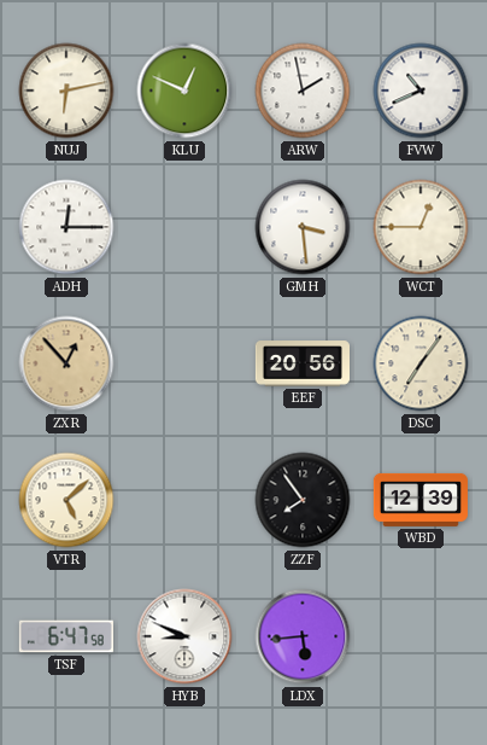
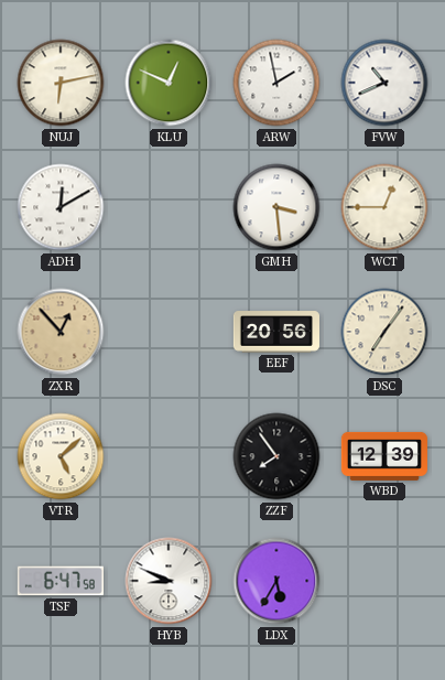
ADH: 12:15 -> 12:10
LDX: 5:44 -> 5:35
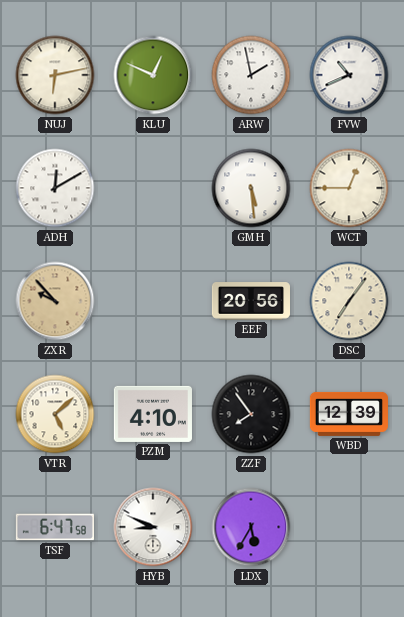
GMH: 3:29 -> 5:29
ZXR: 12:53 -> 9:53
PZM: none -> 4:10
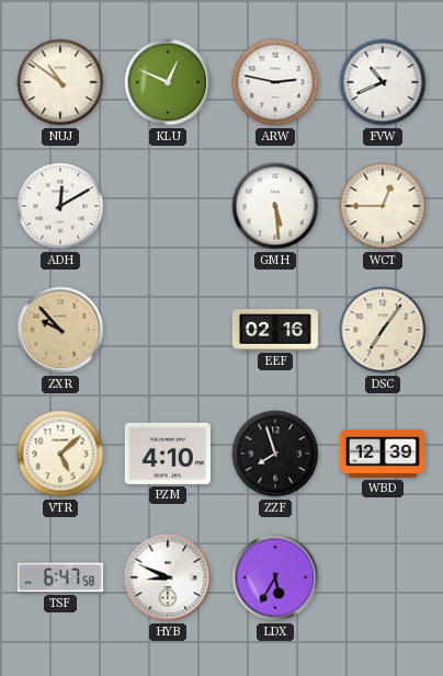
NUJ: 6:13 -> 10:51
ARW: 1:58 -> 2:47
EEF: 20:56 -> 02:16
ZZF: 7:54 -> 7:57
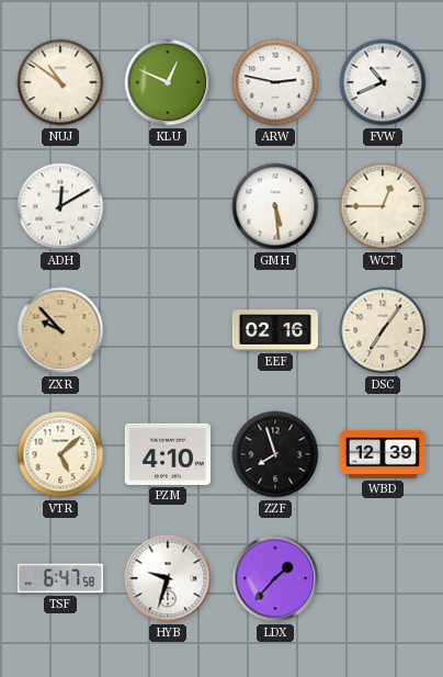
HYB: 8:49 -> 9:33
LDX: 5:35 -> 1:37
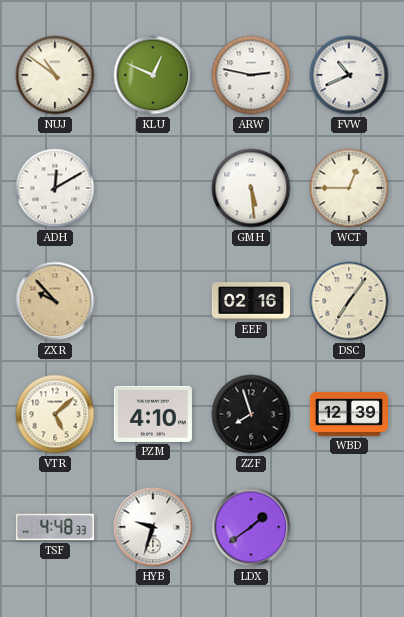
TSF: 6:47 -> 4:48
LDX: 1:37 -> 1:39
